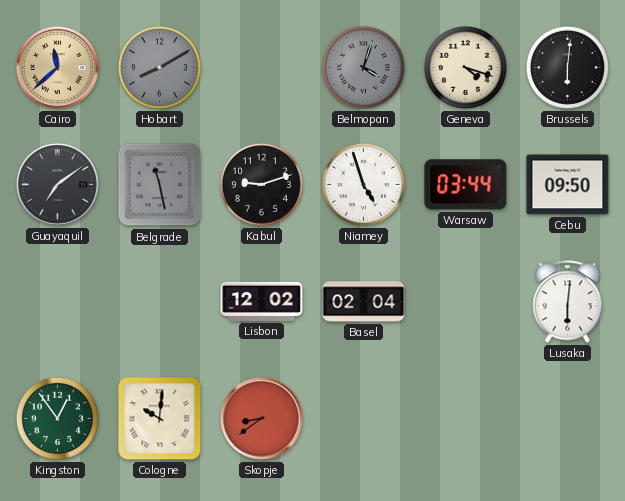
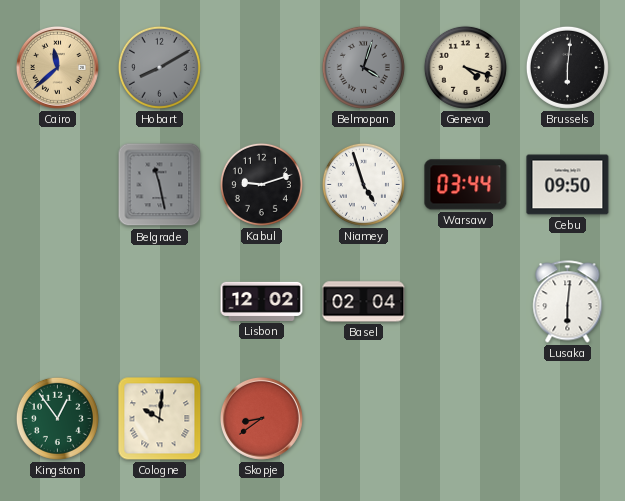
Guayaquil: 7:09 -> none
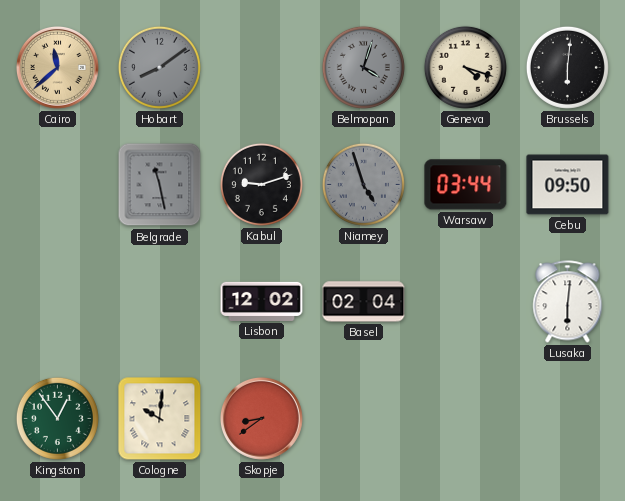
Hobart: 8:10 -> 8:09
Niamey dial: white -> grey
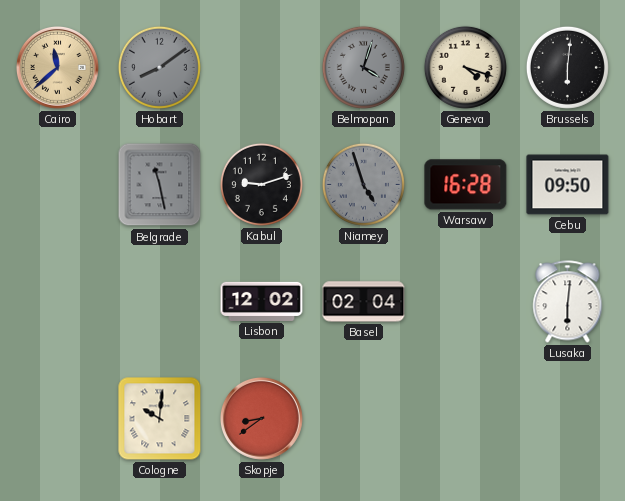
Warsaw: 03:44 -> 16:28
Kingston: 12:54 -> none
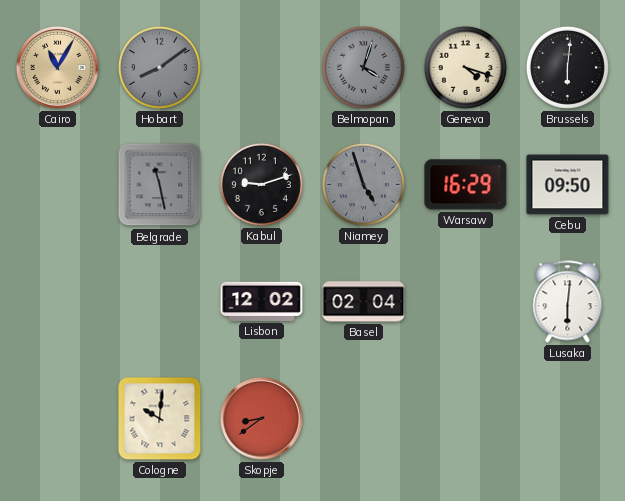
Cairo: 11:38 -> 11:05
Warsaw: 16:28 -> 16:29
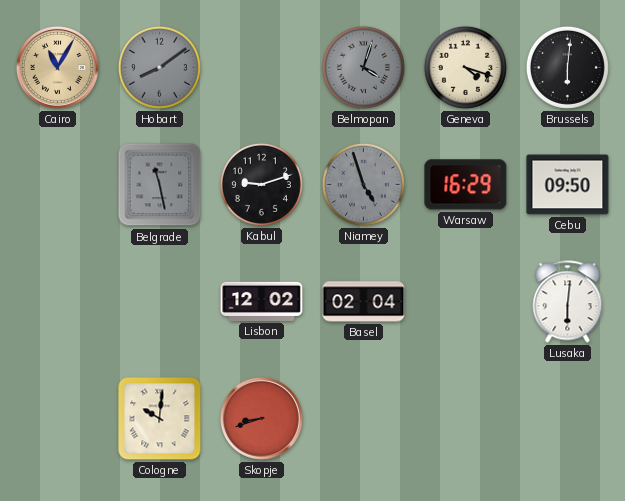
Skopje: 8:39 -> 8:42
